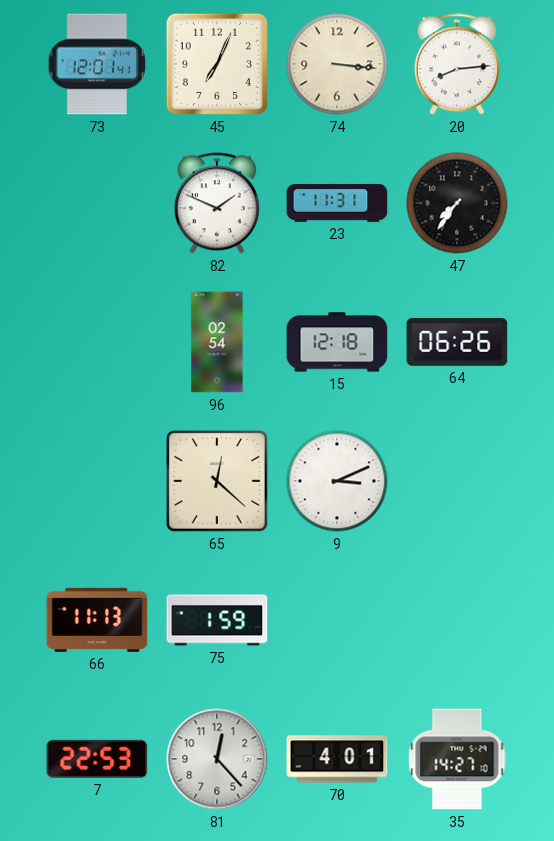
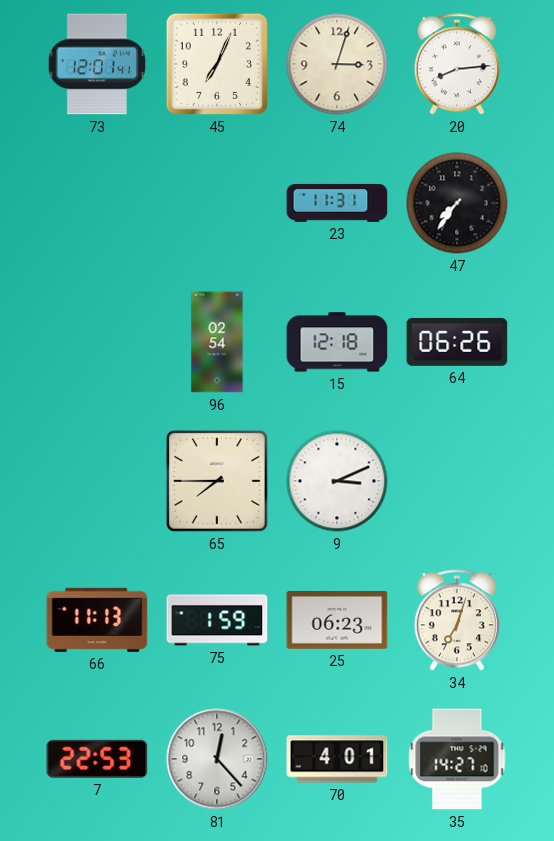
74: 3:16 -> 3:03
82: 1:49 -> none
65: 12:22 -> 7:45
25: none -> 06:23
34: none -> 7:03
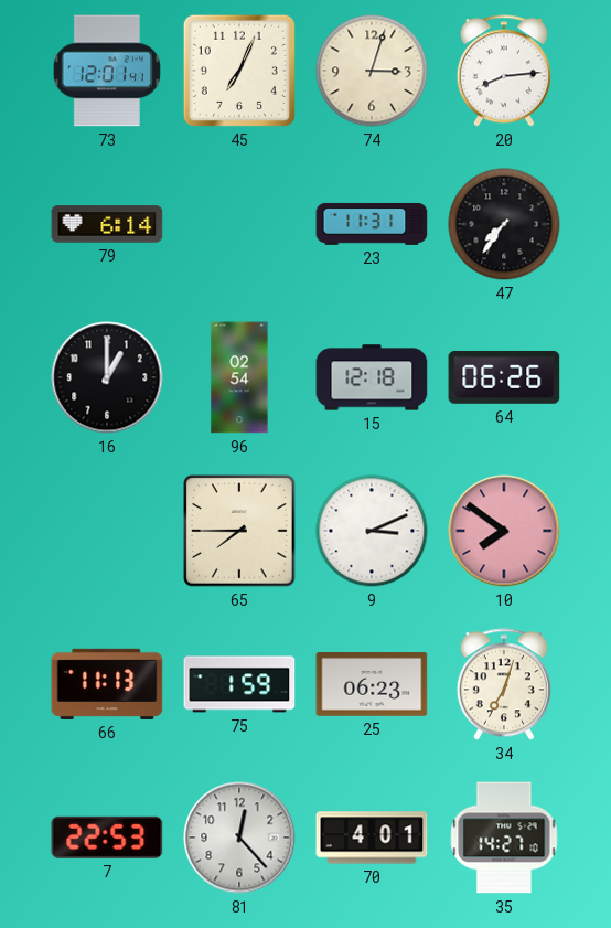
79: none -> 6:14
16: none -> 1:00
10: none -> 7:51
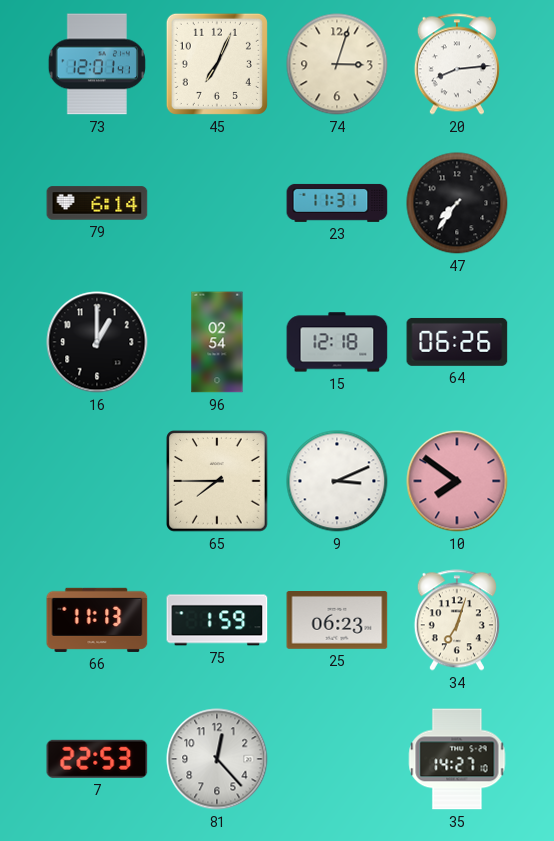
70: 4:01 -> none
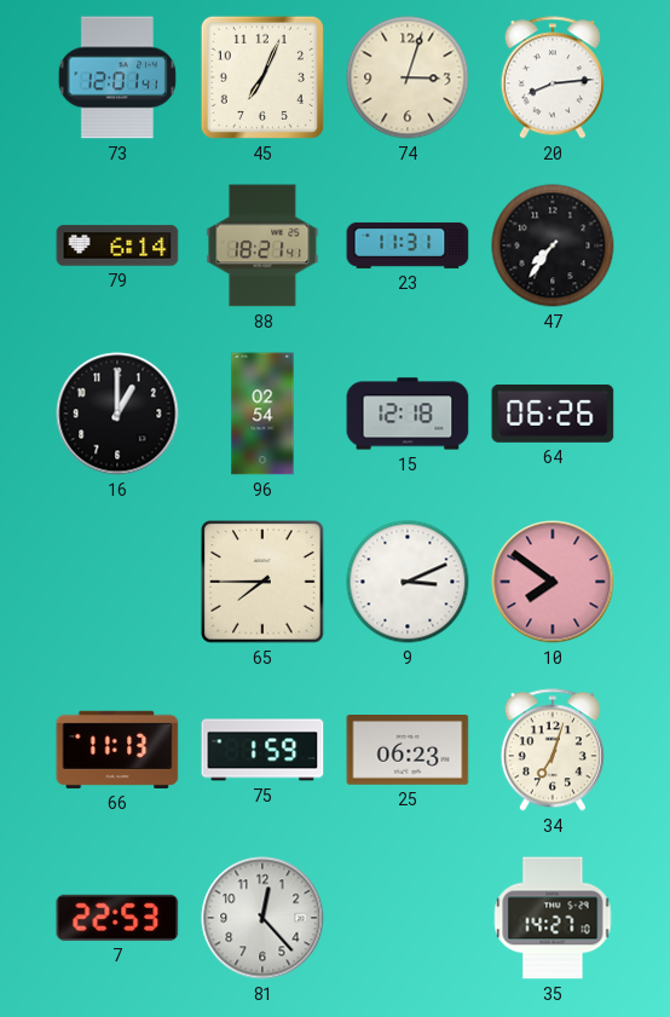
88: none -> 18:21
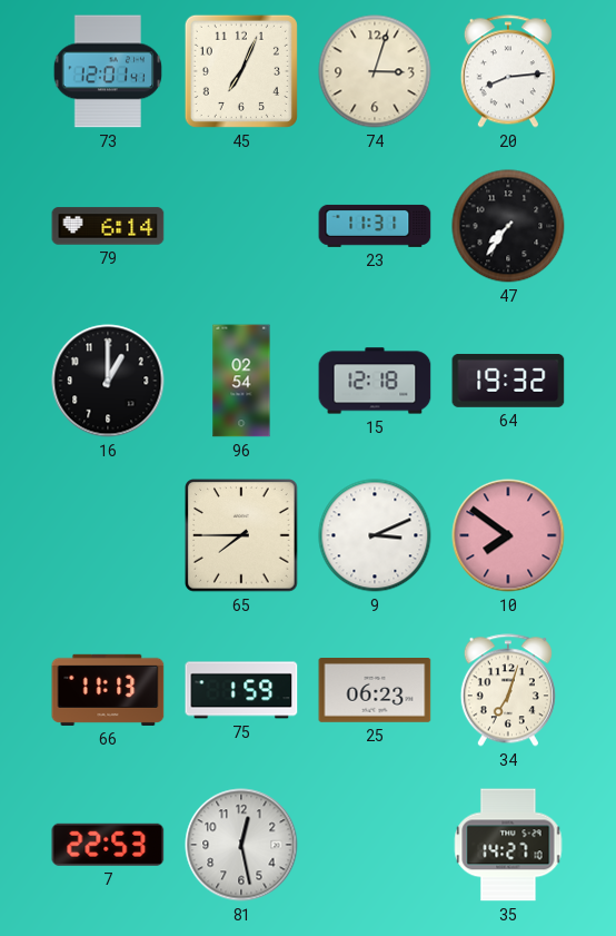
88: 18:21 -> none
64: 06:26 -> 19:32
81: 12:23 -> 12:28
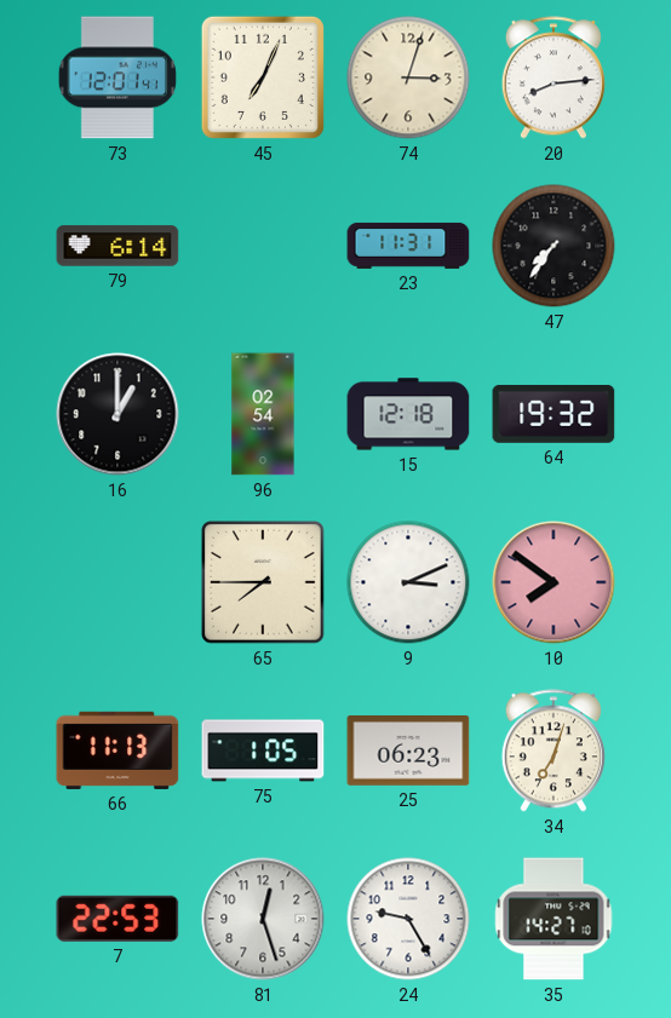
75: 1:59 -> 1:05
81: 12:28 -> 12:27
24: none -> 9:25
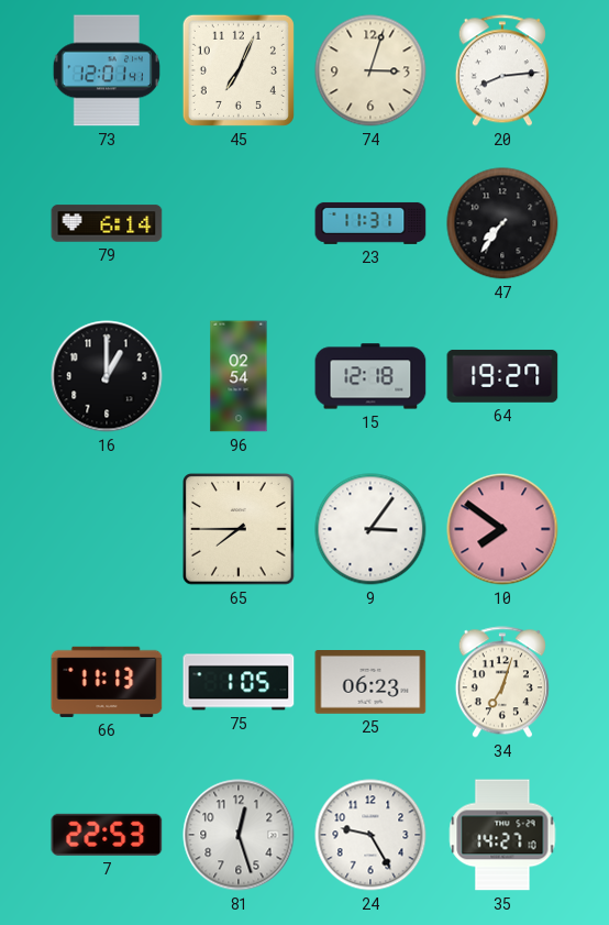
64: 19:32 -> 19:27
9: 3:11 -> 3:06
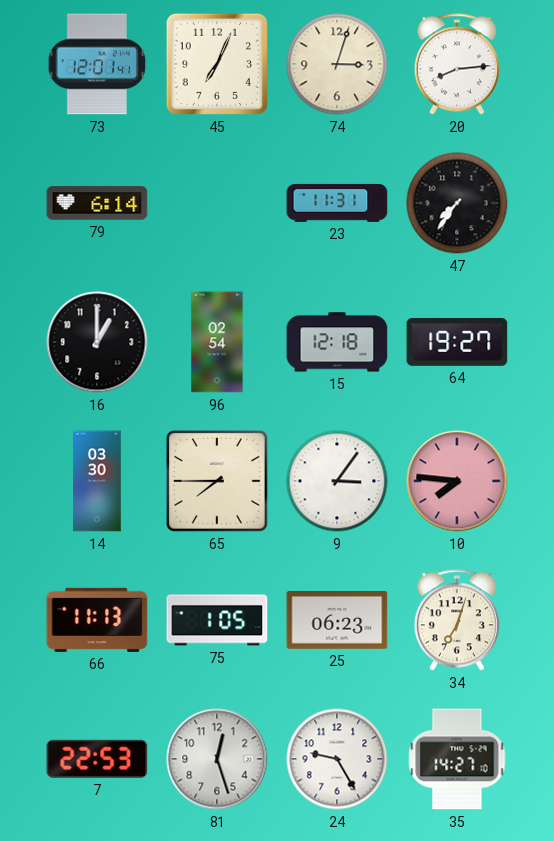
14: none -> 03:30
10: 7:51 -> 7:46
